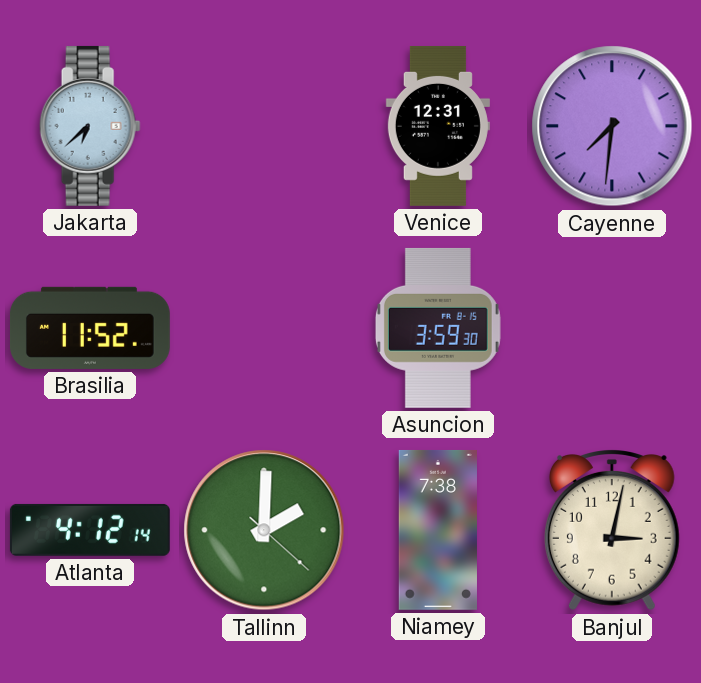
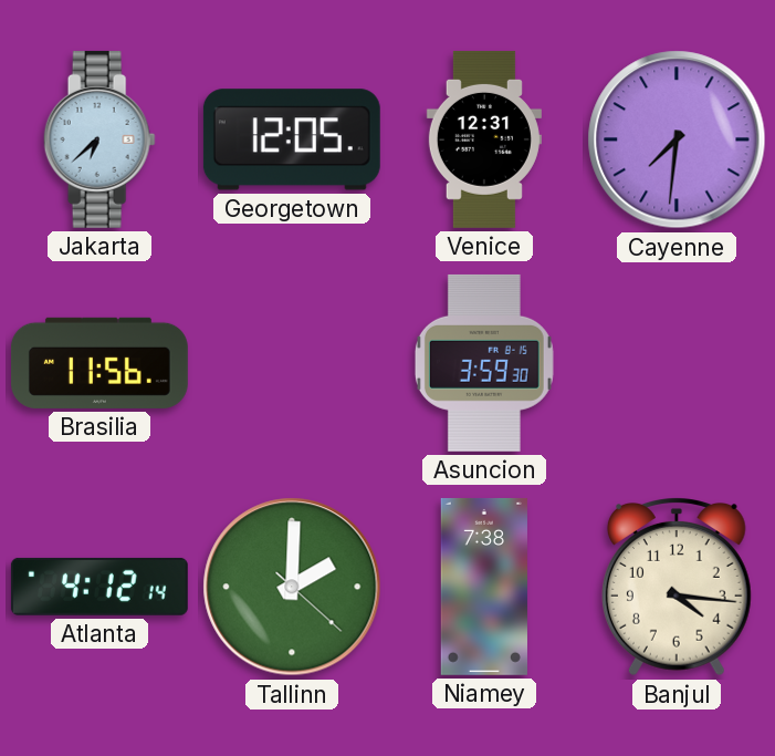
Georgetown: none -> 12:05
Brasilia: 11:52 -> 11:56
Banjul: 3:02 -> 4:16
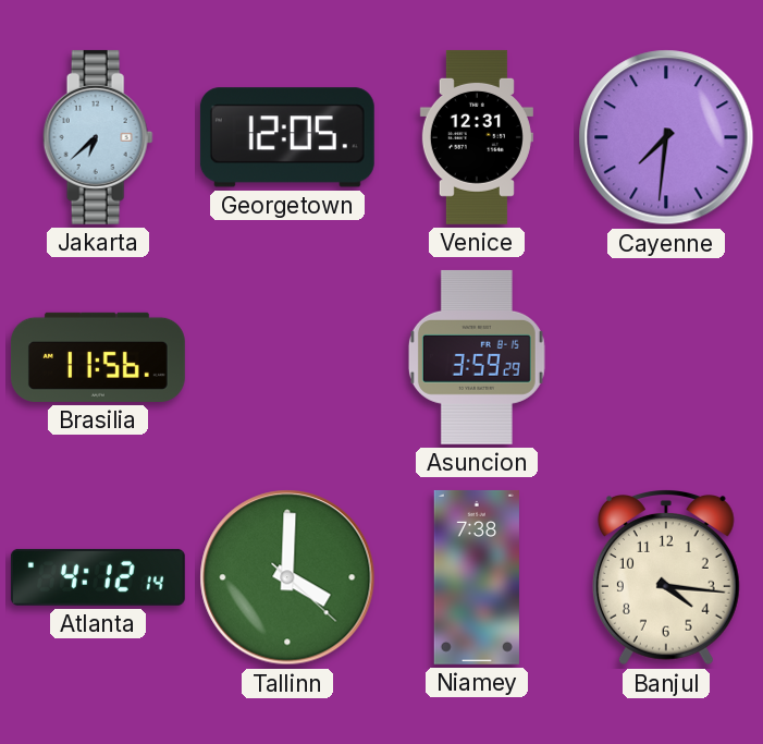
Asuncion: 3:59:30 -> 3:59:29
Tallinn: 2:00 -> 4:00
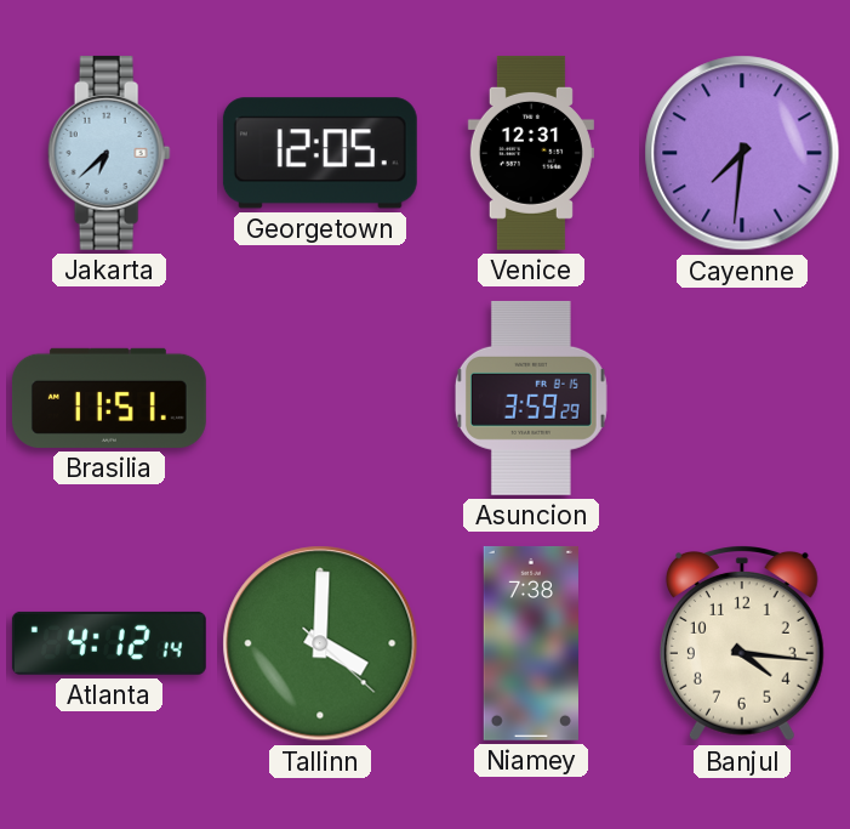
Brasilia: 11:56 -> 11:51
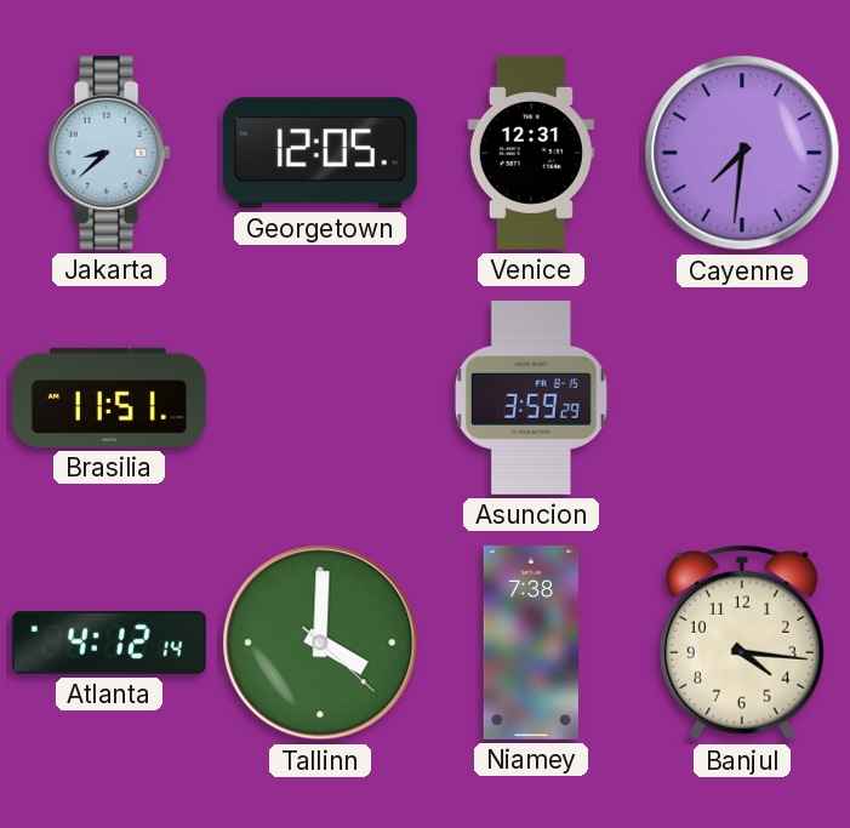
Jakarta: 6:38 -> 8:38
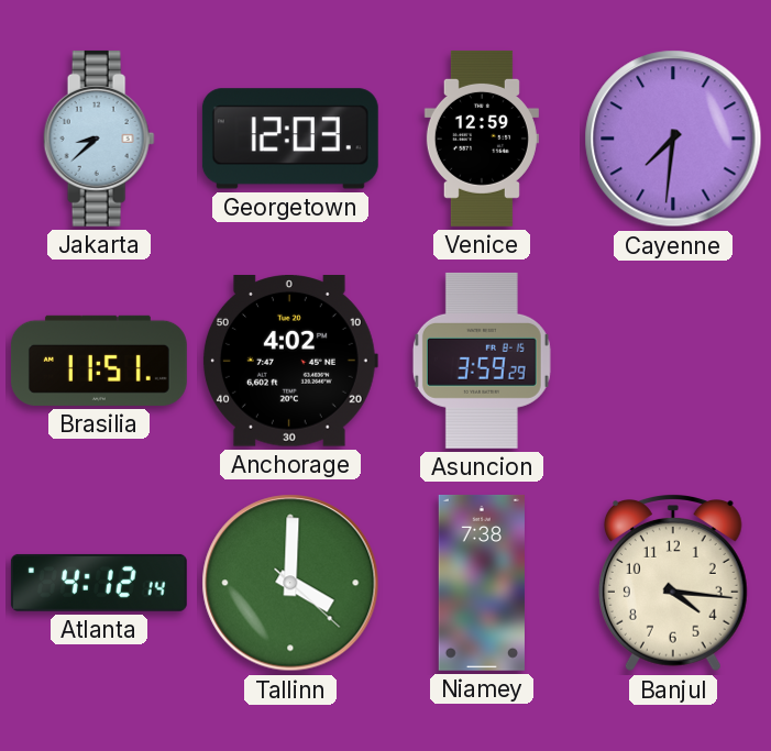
Georgetown: 12:05 -> 12:03
Venice: 12:31 -> 12:59
Anchorage: none -> 4:02
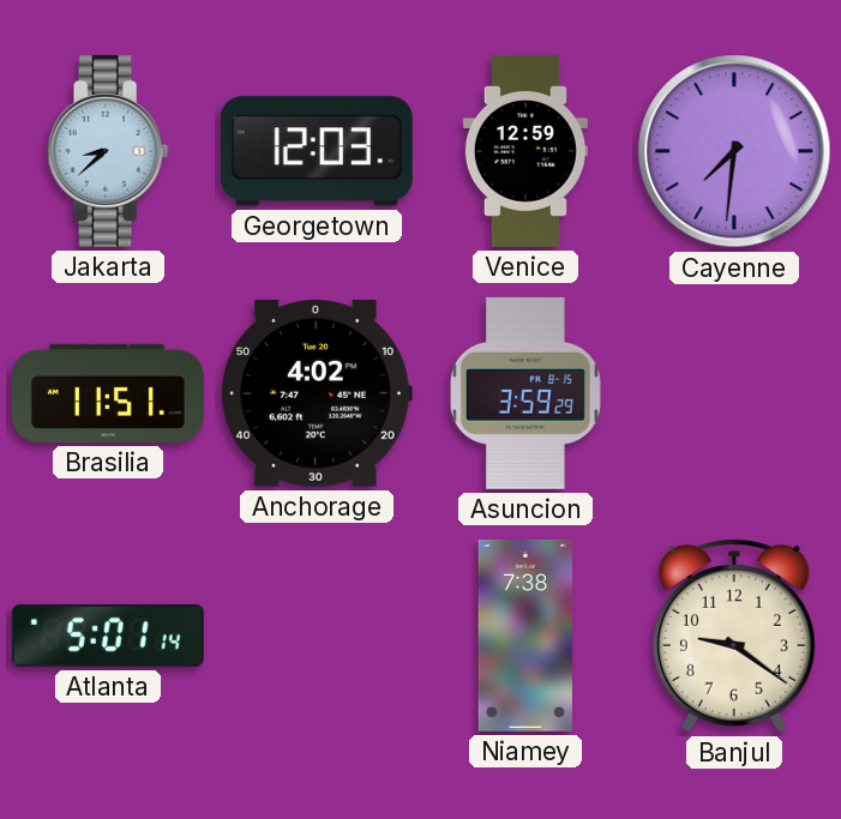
Atlanta: 4:12 -> 5:01
Tallinn: 4:00 -> none
Banjul: 4:16 -> 9:21
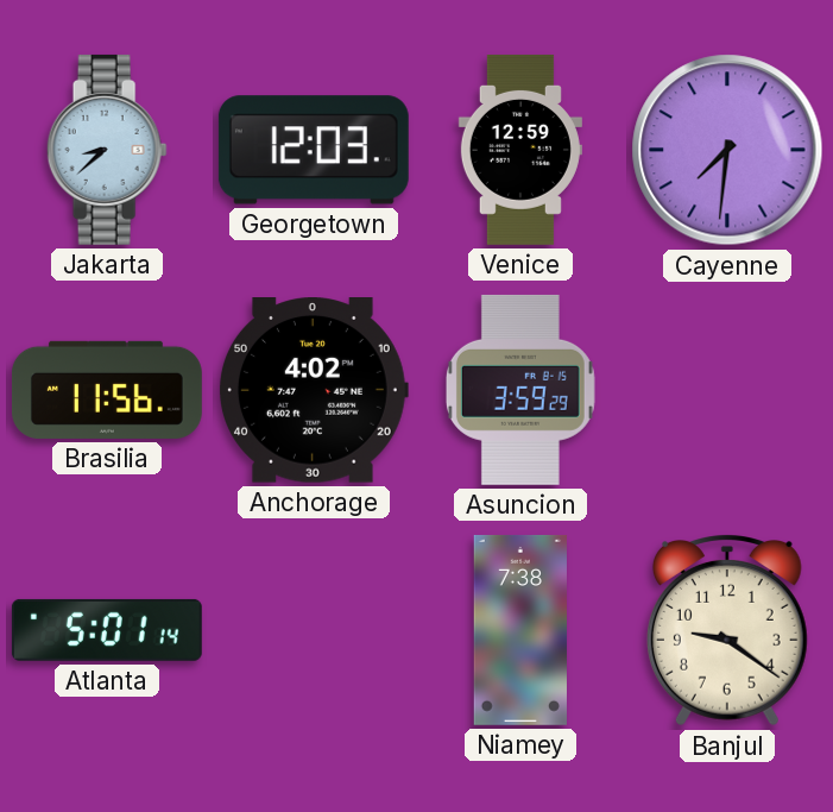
Brasilia: 11:51 -> 11:56
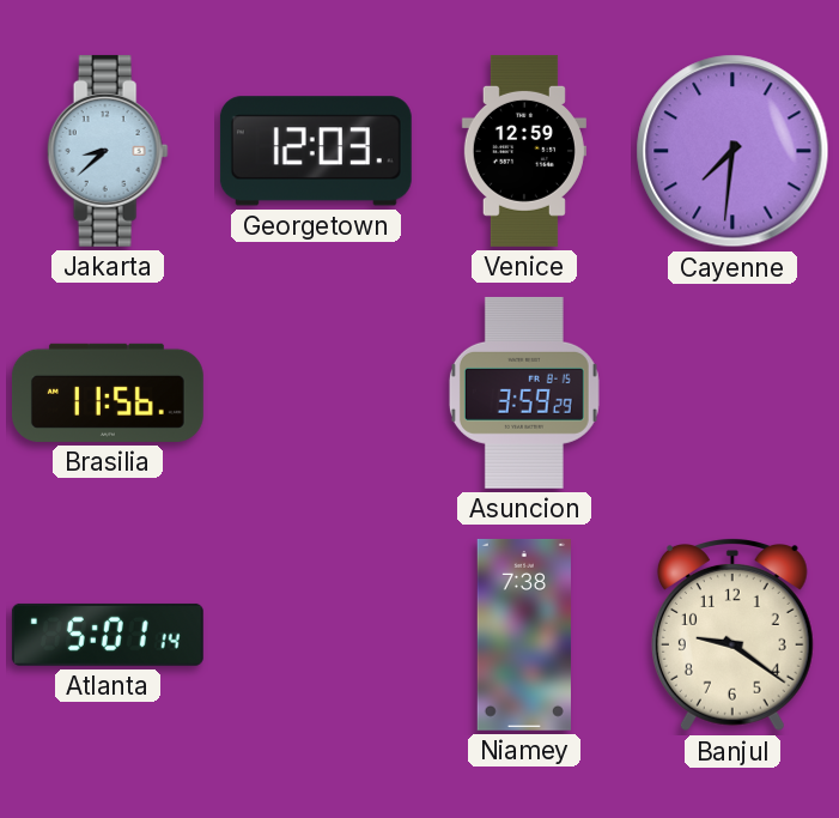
Anchorage: 4:02 -> none
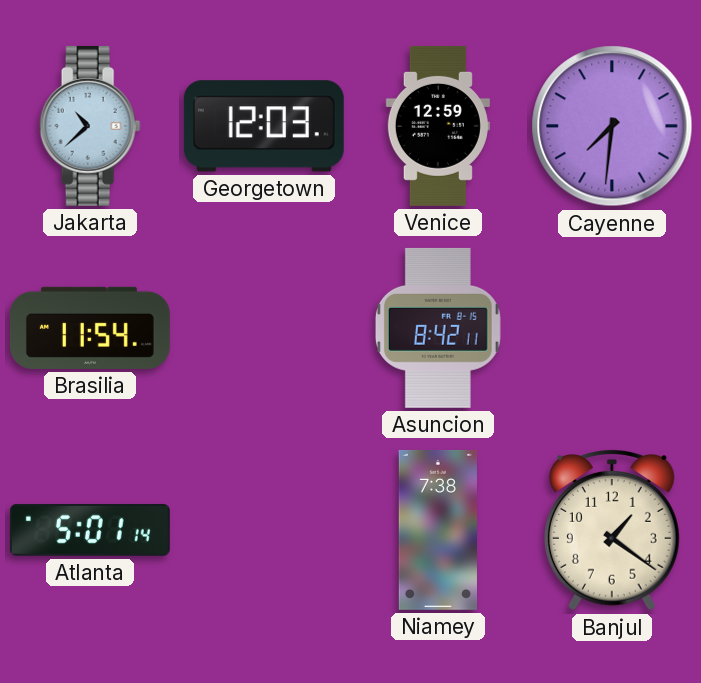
Jakarta: 8:38 -> 10:38
Brasilia: 11:56 -> 11:54
Asuncion: 3:59 -> 8:42
Banjul: 9:21 -> 1:21
